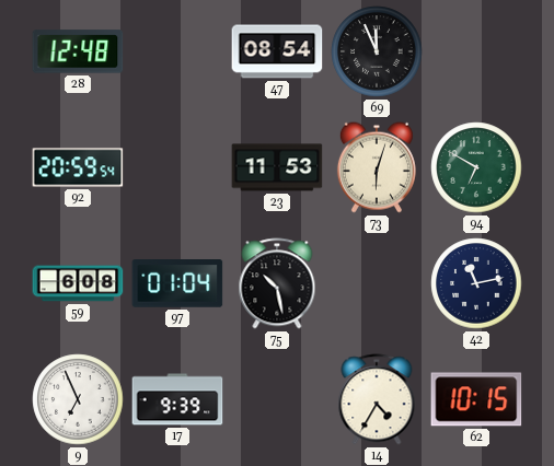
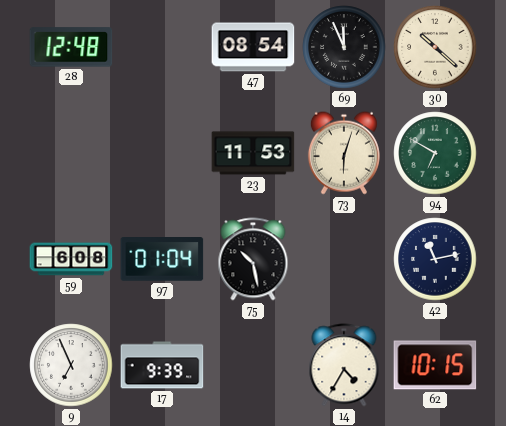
30: none -> 10:22
92: 20:59 -> none
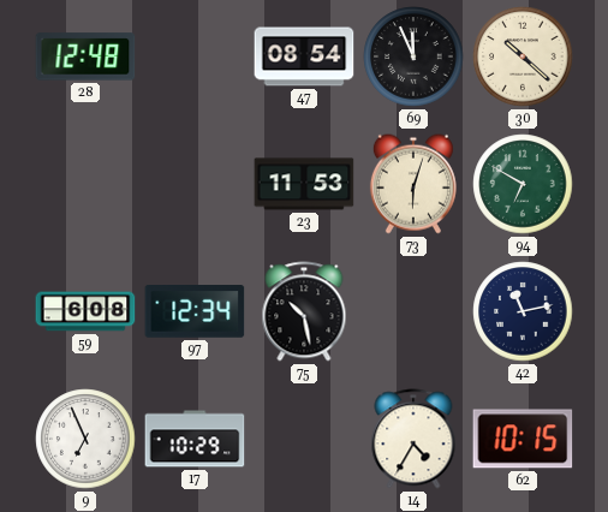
97: 01:04 -> 12:34
17: 9:39 -> 10:29
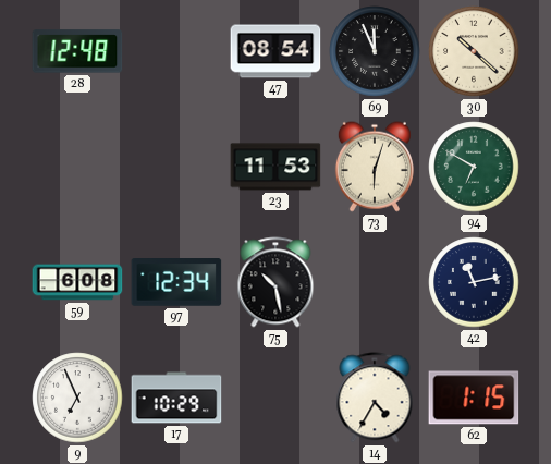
62: 10:15 -> 1:15
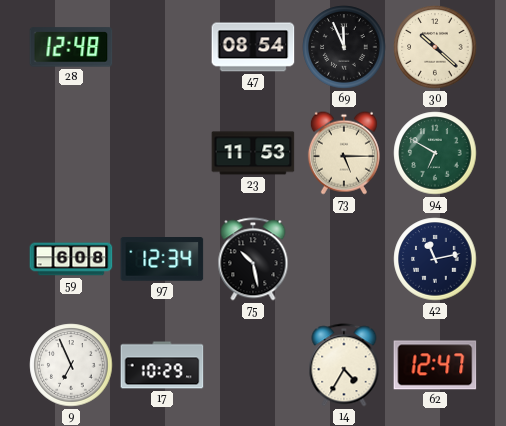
73: 6:03 -> 5:15
62: 1:15 -> 12:47
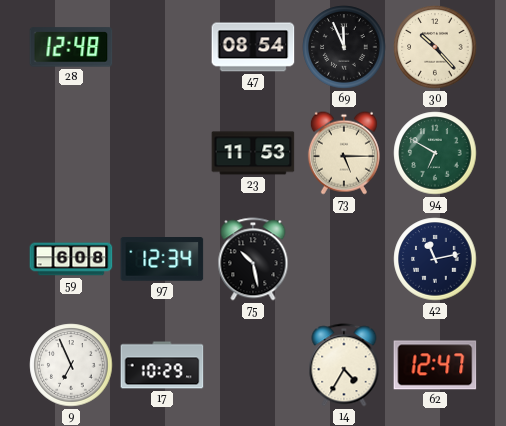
30: 10:22 -> 10:23
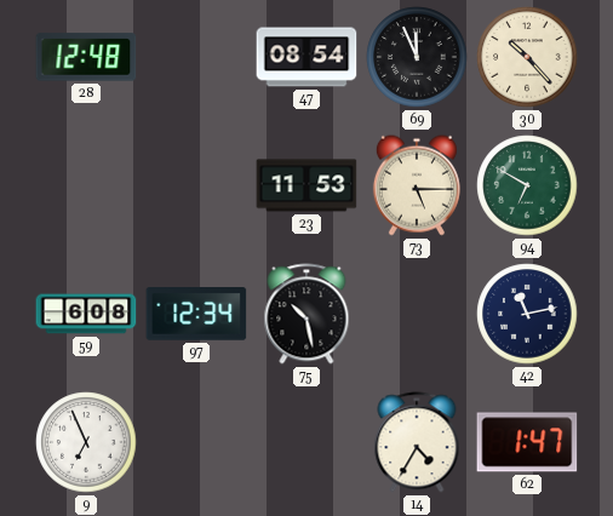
17: 10:29 -> none
62: 12:47 -> 1:47
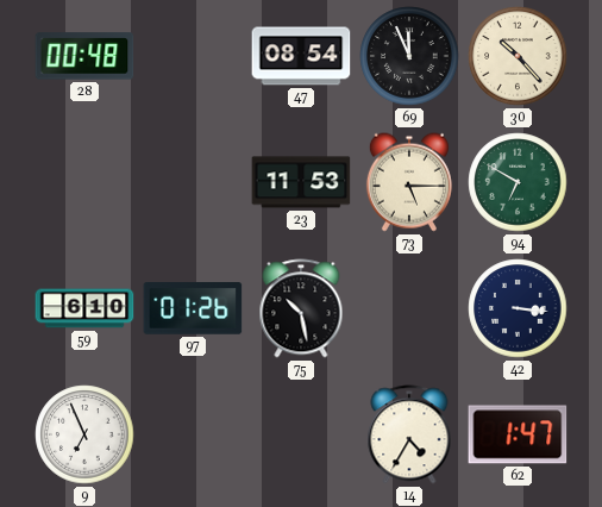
28: 12:48 -> 00:48
59: 6:08 -> 6:10
97: 12:34 -> 01:26
42: 11:13 -> 3:16
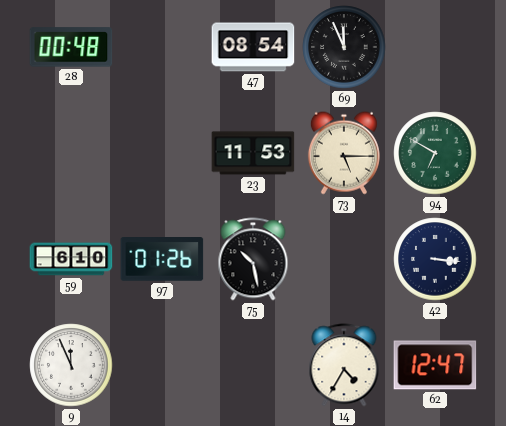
30: 10:23 -> none
9: 6:56 -> 11:56
62: 1:47 -> 12:47
